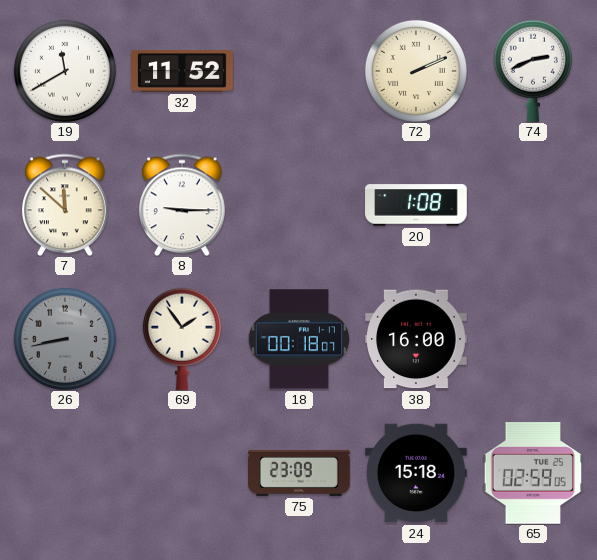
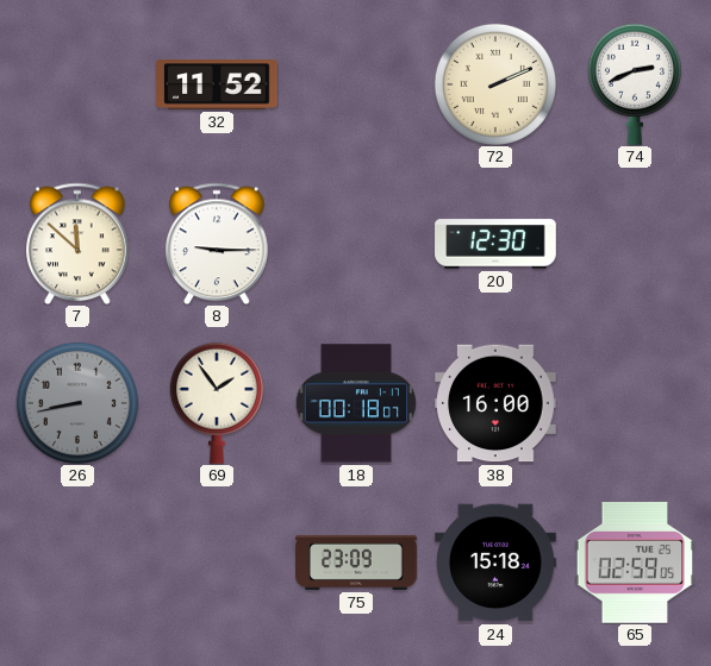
19: 11:40 -> none
20: 1:08 -> 12:30
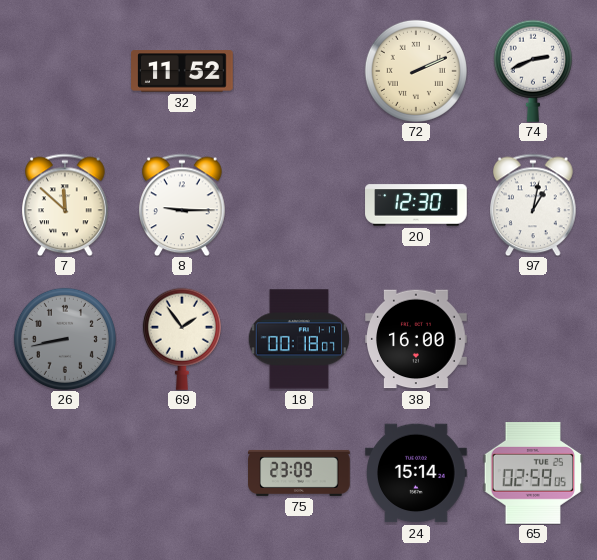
97: none -> 1:02
24: 15:18 -> 15:14
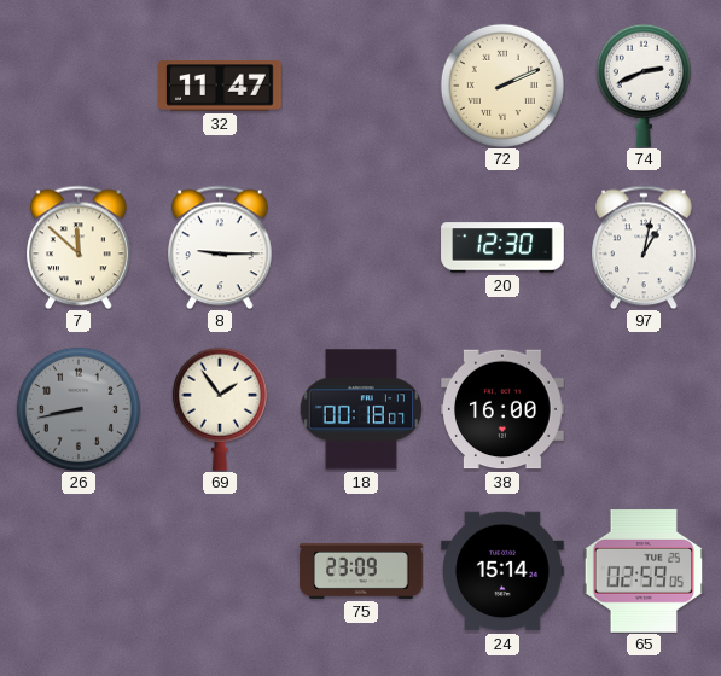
32: 11:52 -> 11:47
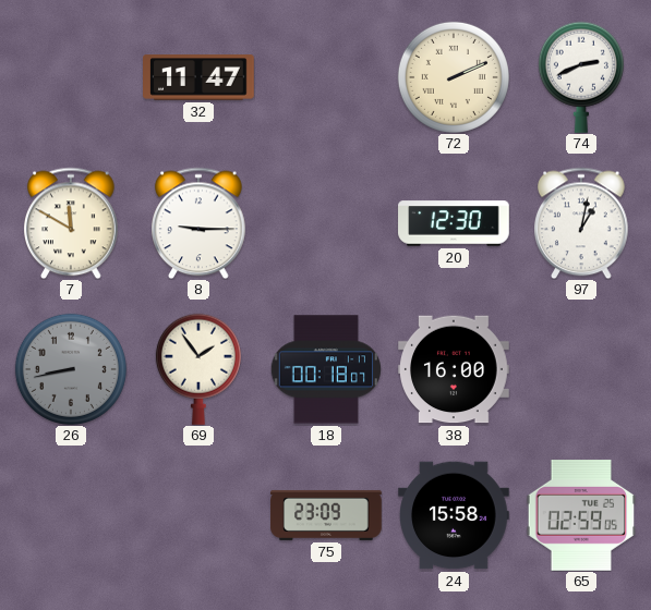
7: 11:52 -> 11:50
24: 15:14 -> 15:58
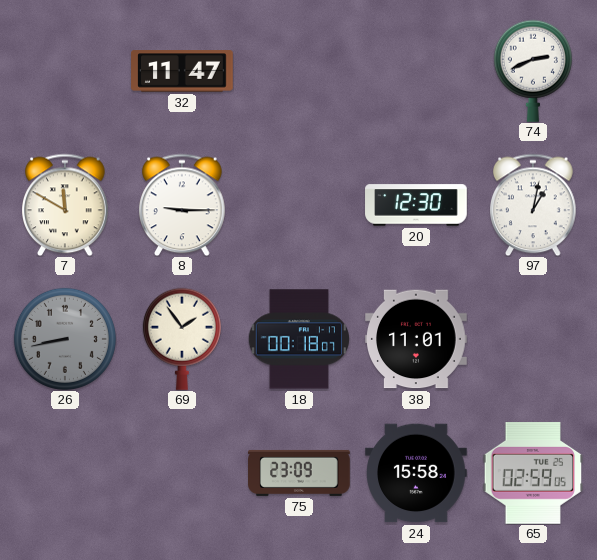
72: 2:11 -> none
38: 16:00 -> 11:01
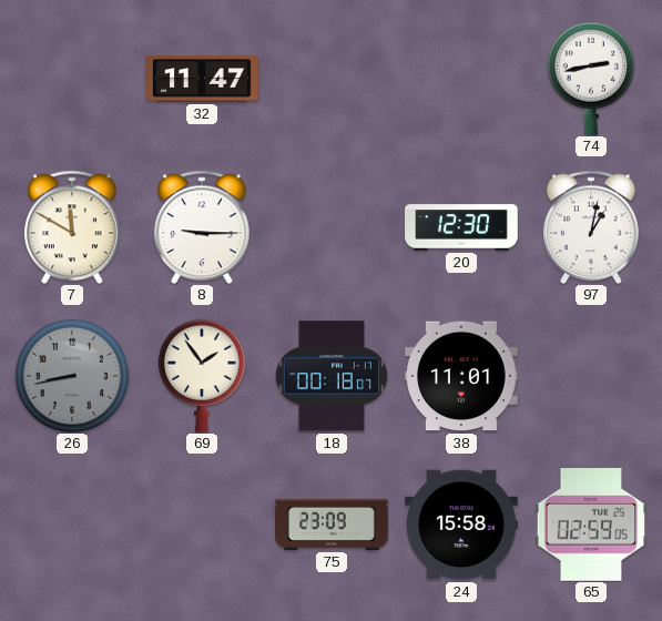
74: 2:41 -> 2:43
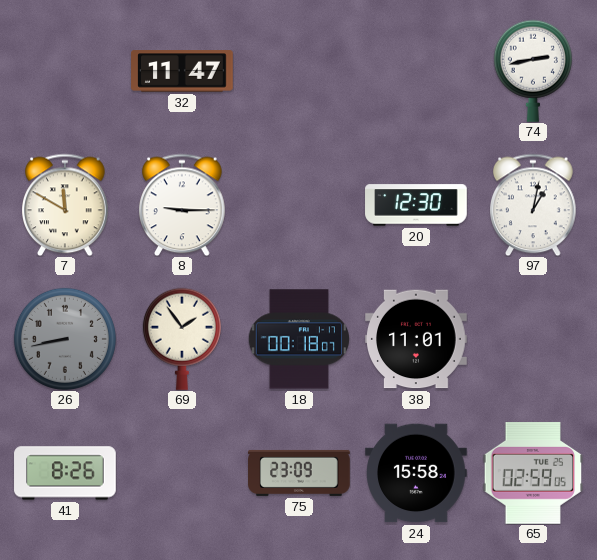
41: none -> 8:26
